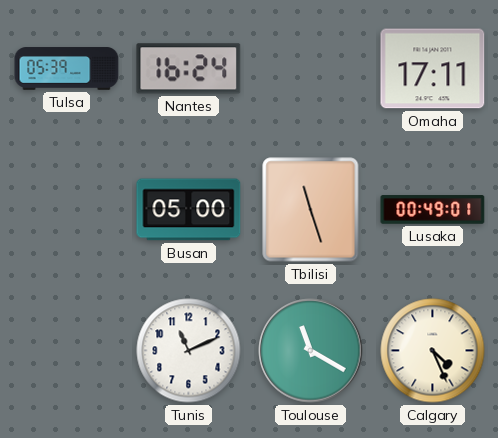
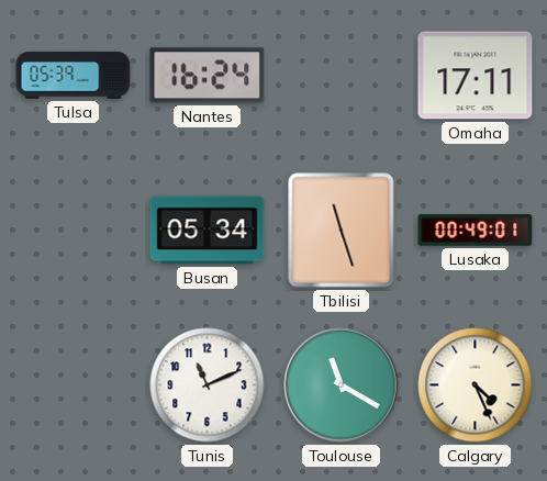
Busan: 05:00 -> 05:34
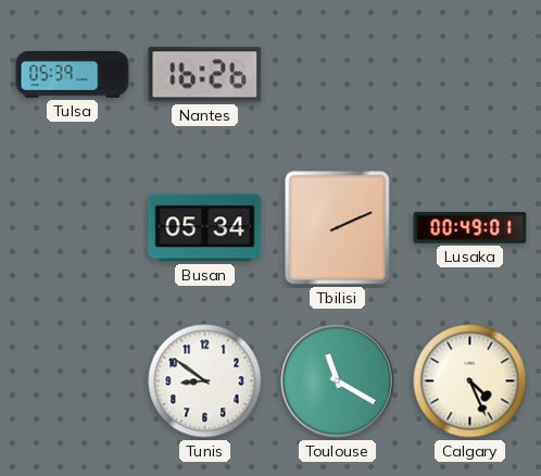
Nantes: 16:24 -> 16:26
Omaha: 17:11 -> none
Tbilisi: 11:27 -> 2:11
Tunis: 11:11 -> 8:51
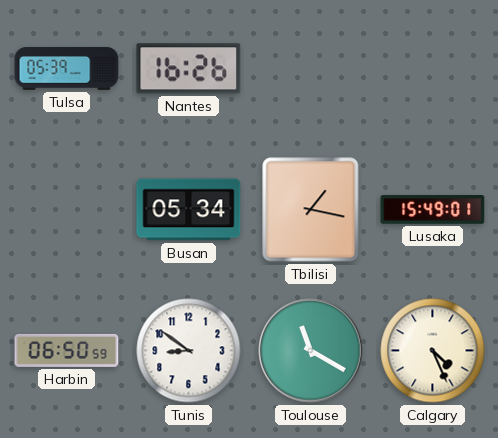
Tbilisi: 2:11 -> 1:17
Lusaka: 00:49 -> 15:49
Harbin: none -> 06:50
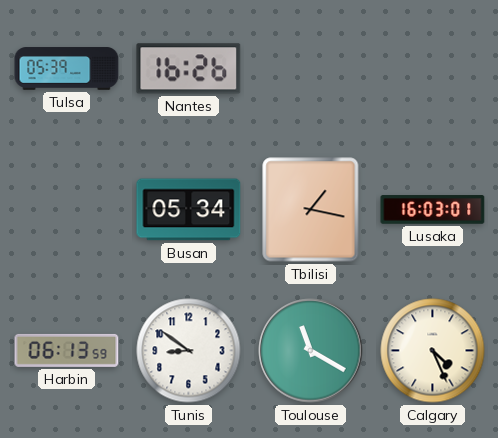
Lusaka: 15:49 -> 16:03
Harbin: 06:50 -> 06:13
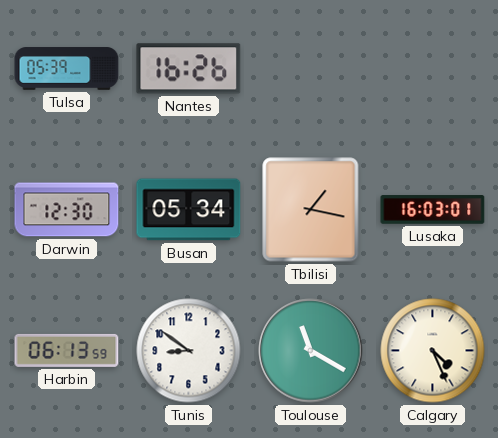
Darwin: none -> 12:30
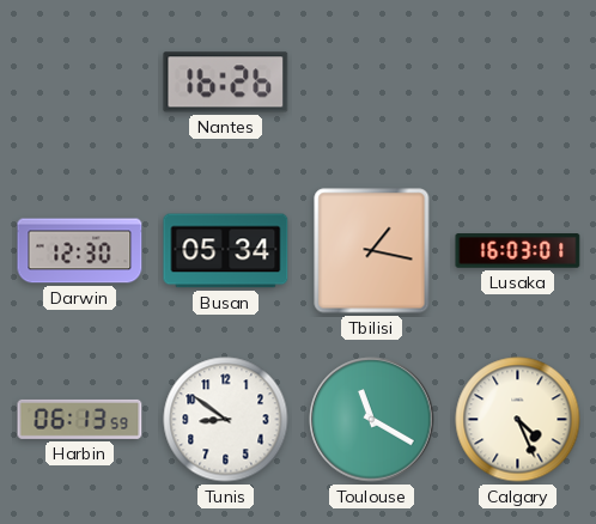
Tulsa: 05:39 -> none
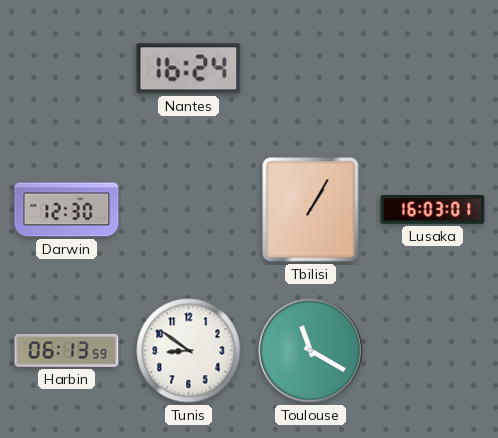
Nantes: 16:26 -> 16:24
Busan: 05:34 -> none
Tbilisi: 1:17 -> 1:05
Calgary: 4:26 -> none
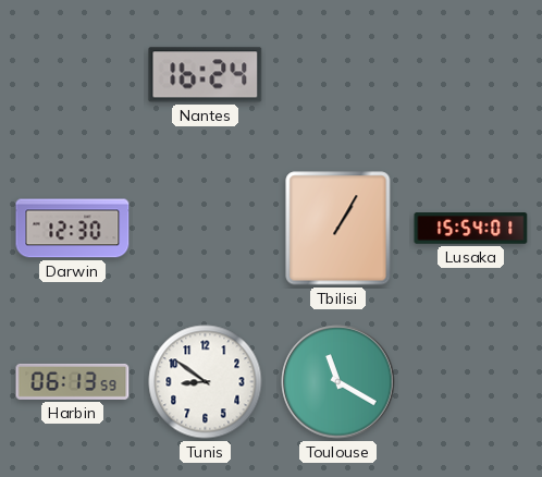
Lusaka: 16:03 -> 15:54
